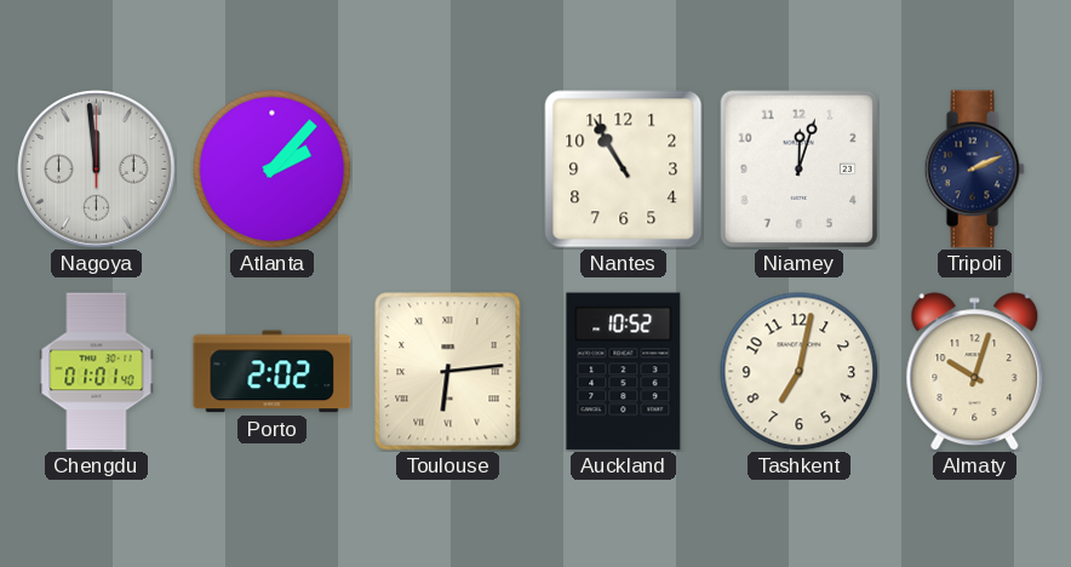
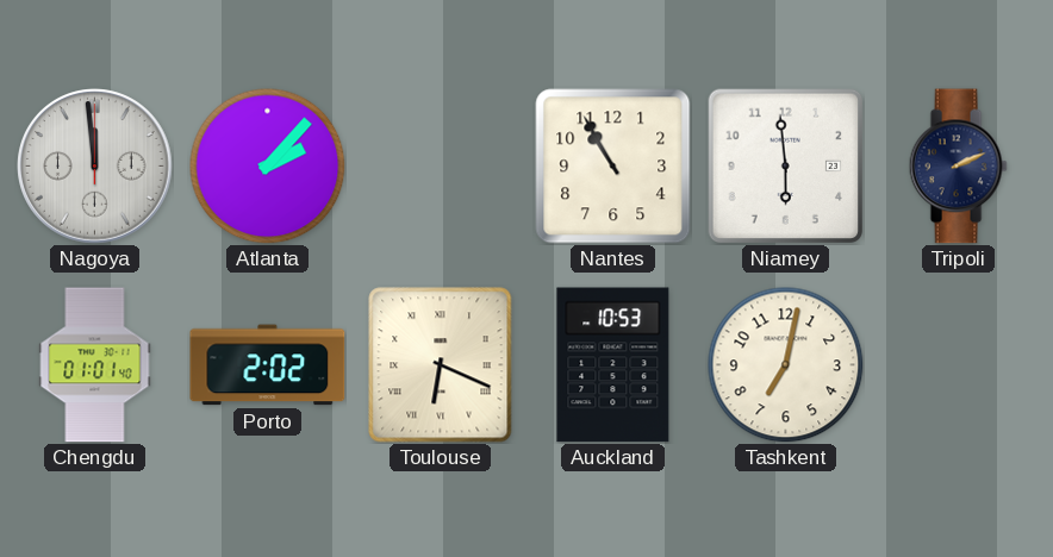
Niamey: 12:03 -> 5:59
Toulouse: 6:14 -> 6:19
Auckland: 10:52 -> 10:53
Almaty: 10:03 -> none
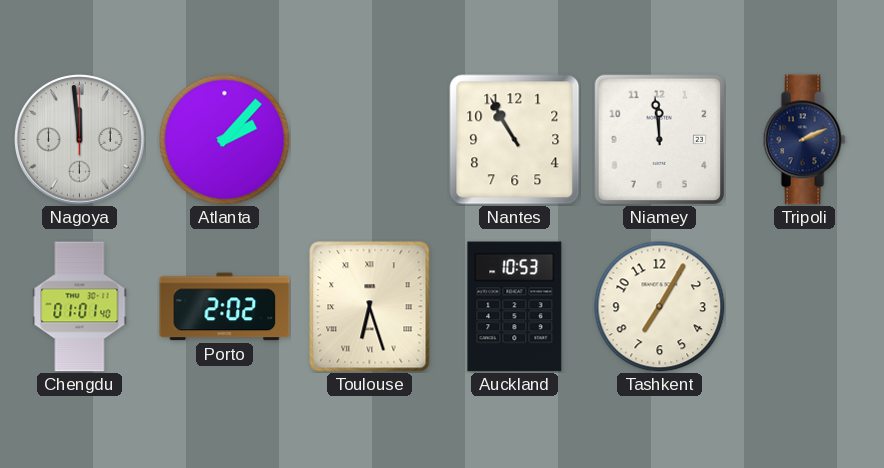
Niamey: 5:59 -> 11:59
Toulouse: 6:19 -> 6:27
Tashkent: 7:02 -> 7:05
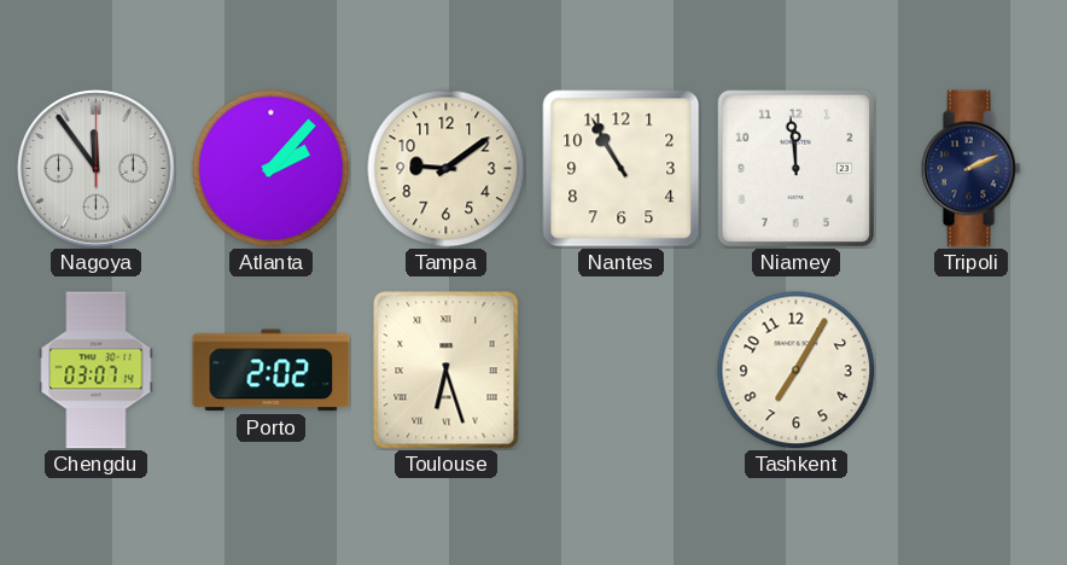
Nagoya: 11:59 -> 11:54
Tampa: none -> 9:09
Chengdu: 01:01 -> 03:07
Auckland: 10:53 -> none
